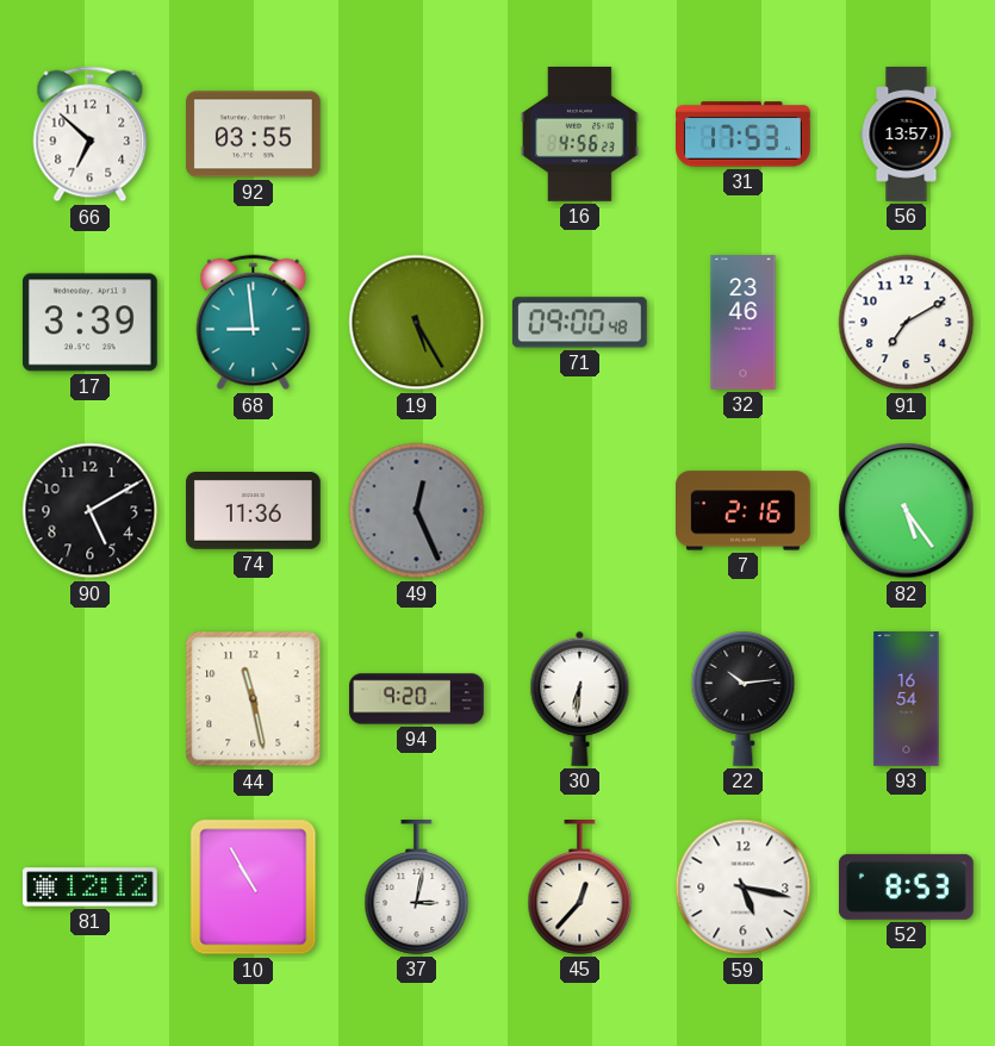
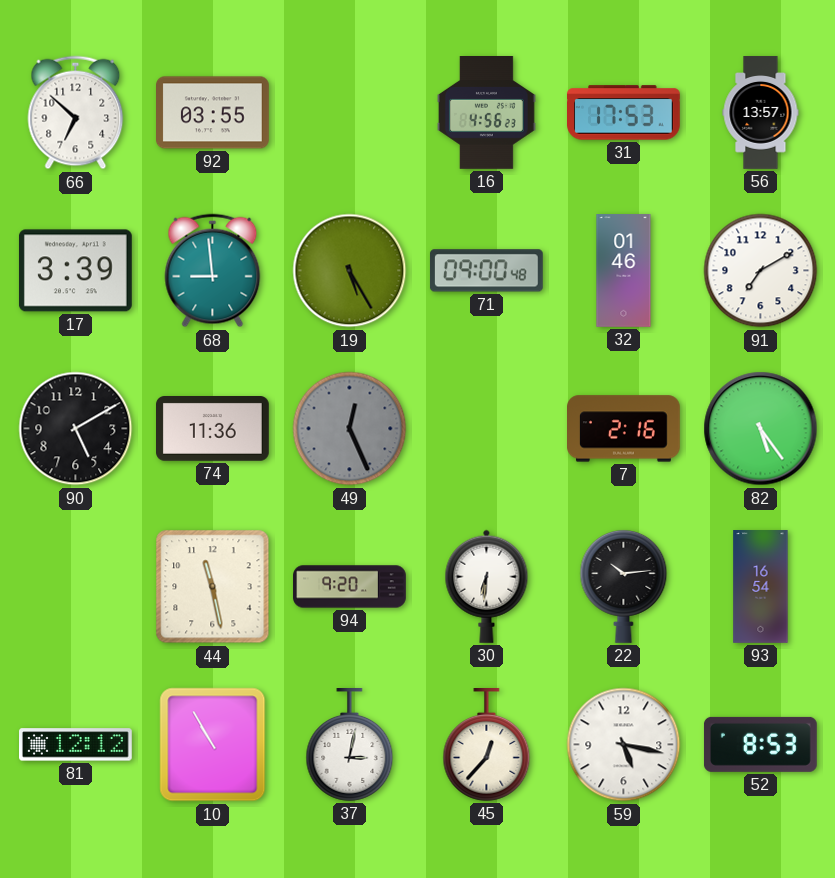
32: 23:46 -> 01:46
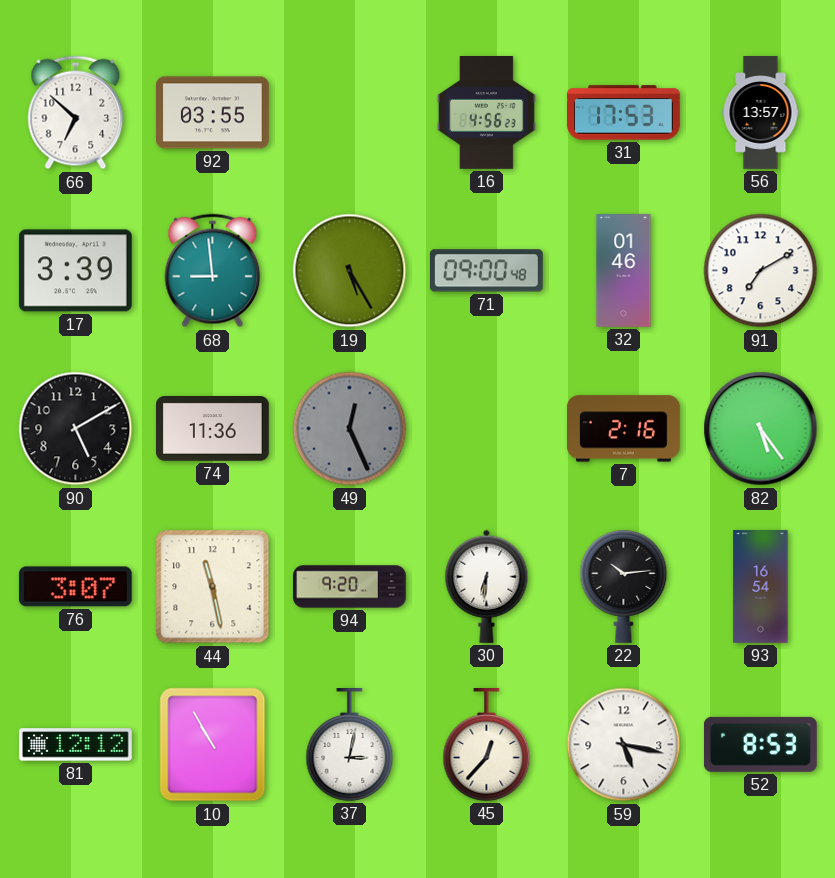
76: none -> 3:07
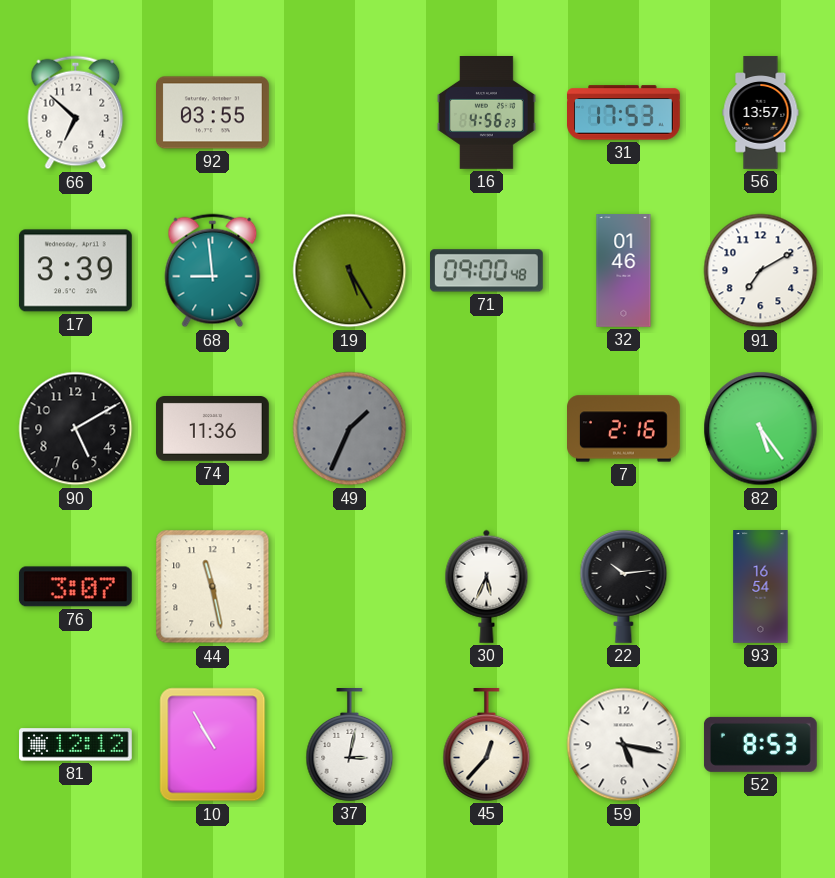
49: 12:26 -> 1:34
94: 9:20 -> none
30: 6:31 -> 5:34
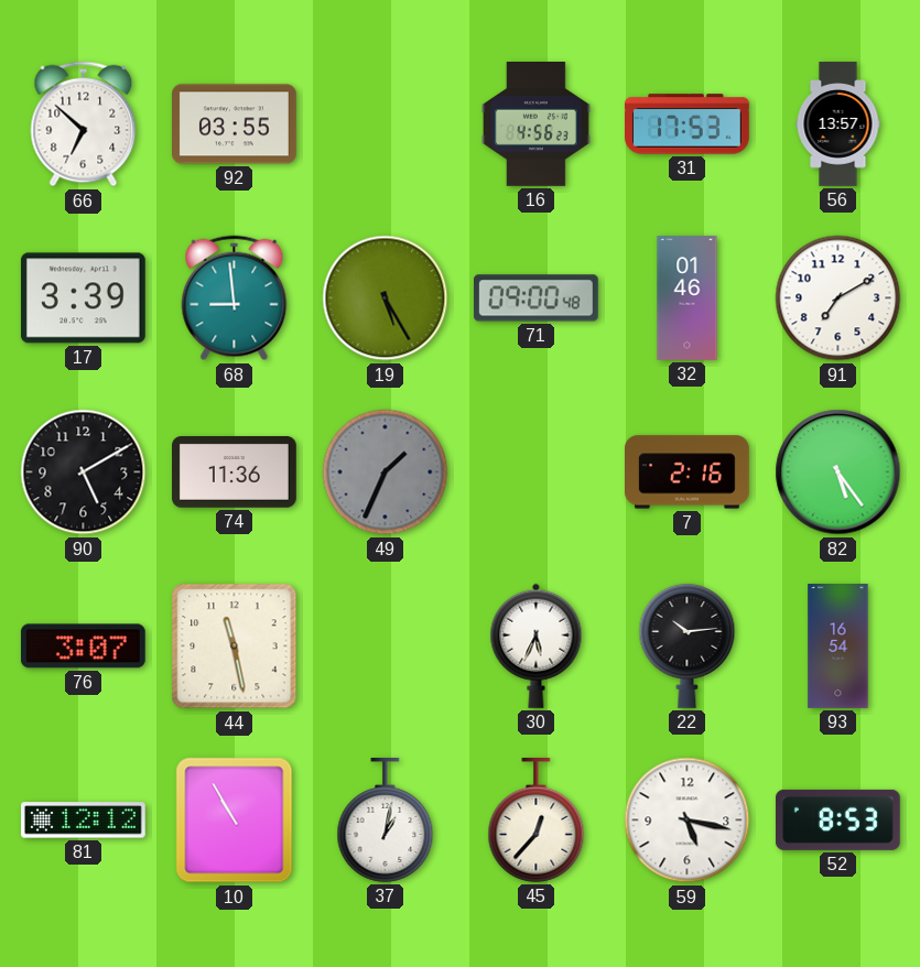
37: 3:02 -> 1:02
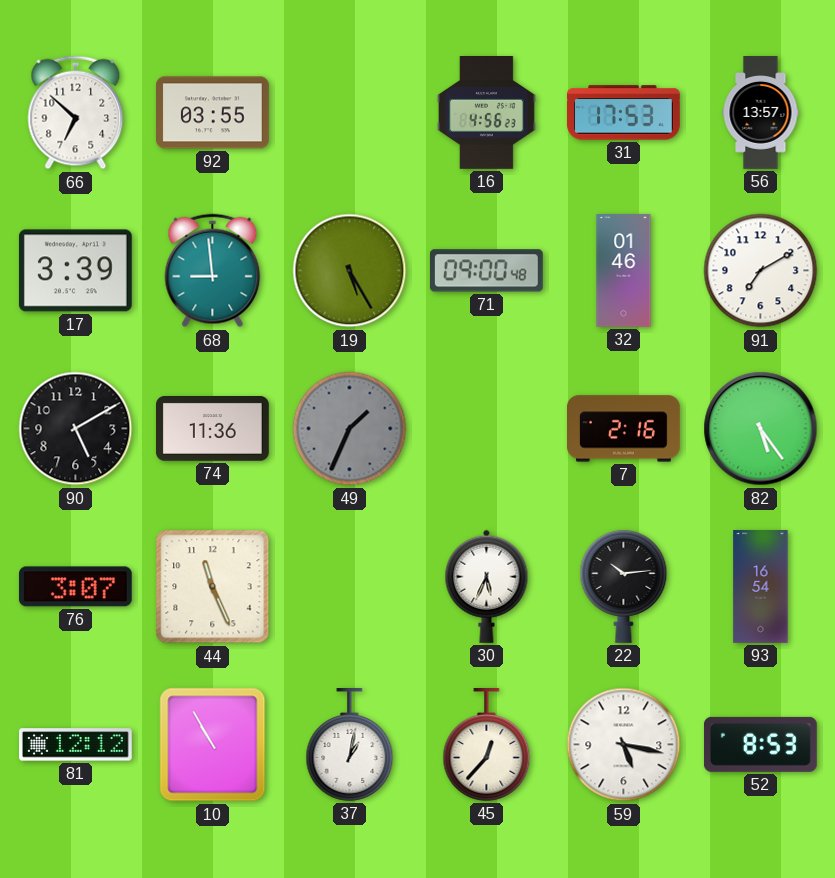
44: 11:28 -> 11:26
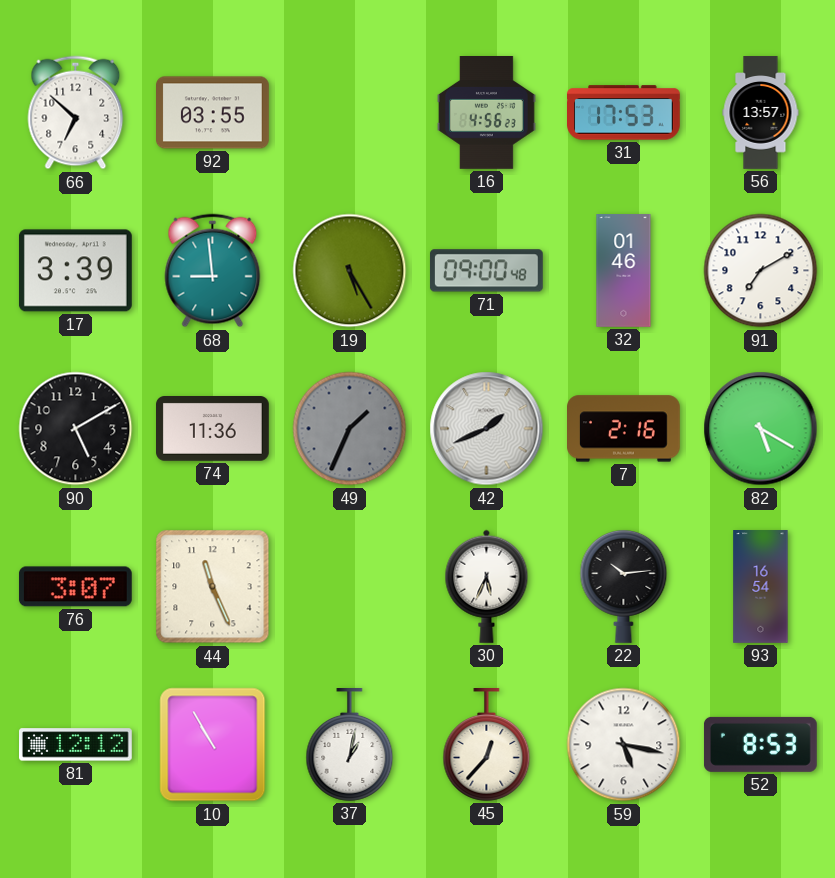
42: none -> 1:41
82: 5:24 -> 5:20
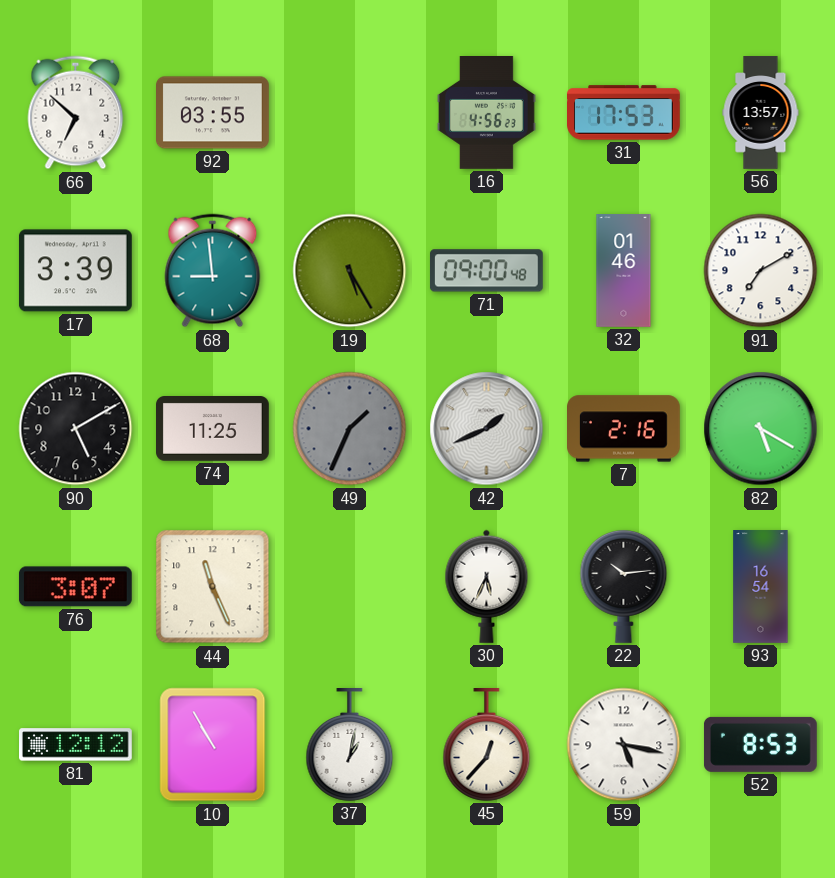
74: 11:36 -> 11:25
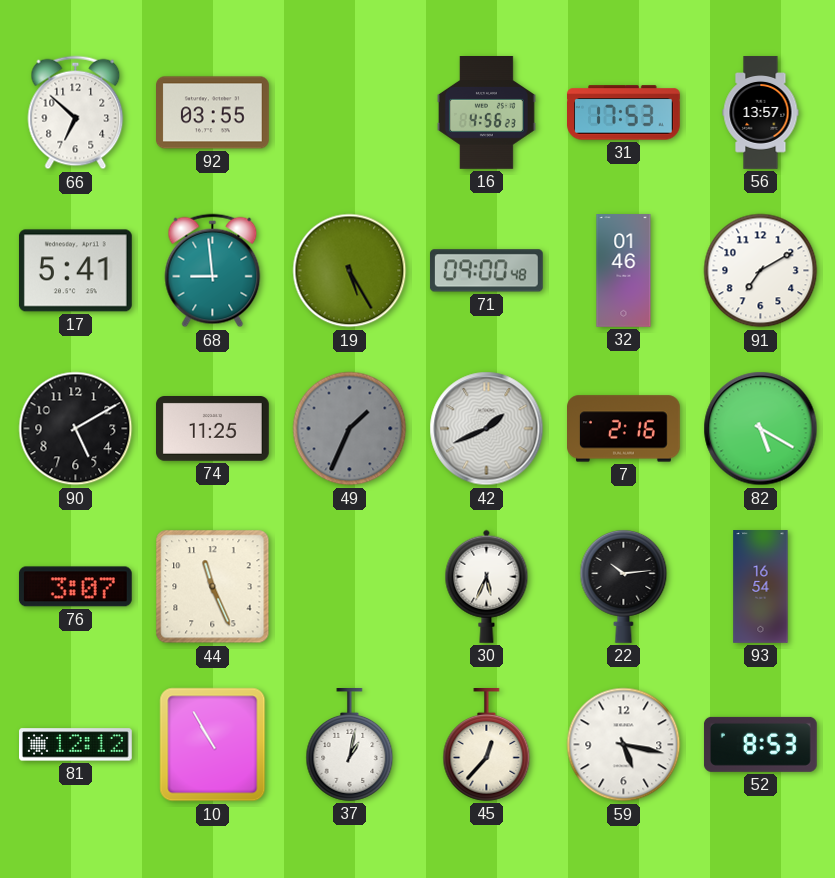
17: 3:39 -> 5:41
